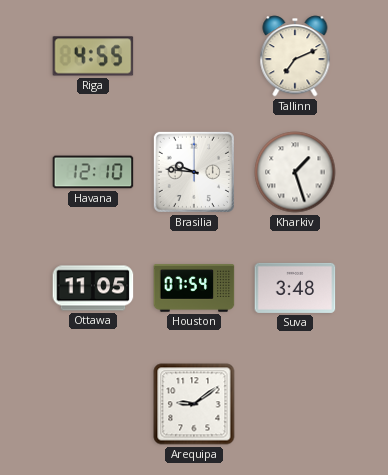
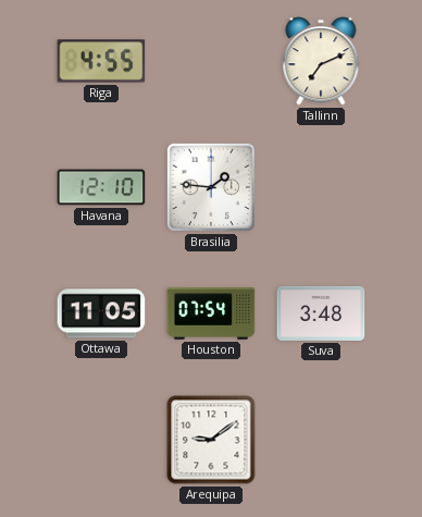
Brasilia: 9:46 -> 1:46
Kharkiv: 1:27 -> none
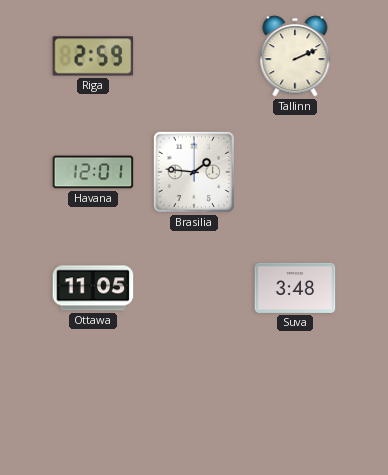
Riga: 4:55 -> 2:59
Tallinn: 7:11 -> 2:11
Havana: 12:10 -> 12:01
Houston: 07:54 -> none
Arequipa: 9:09 -> none
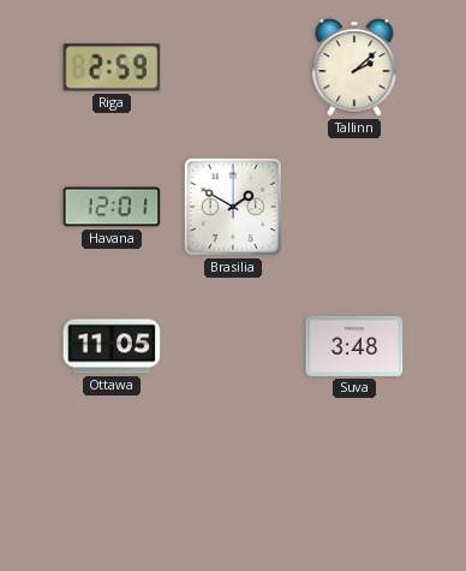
Tallinn: 2:11 -> 2:08
Brasilia: 1:46 -> 1:50
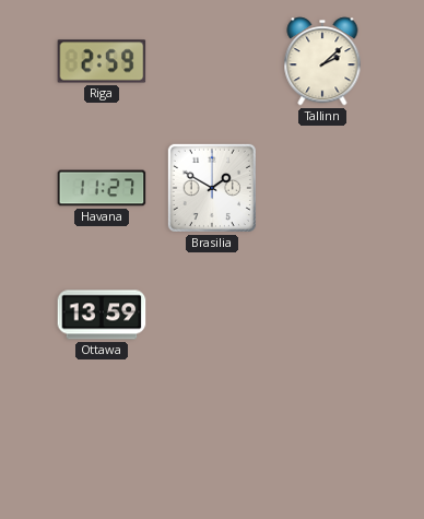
Havana: 12:01 -> 11:27
Ottawa: 11:05 -> 13:59
Suva: 3:48 -> none
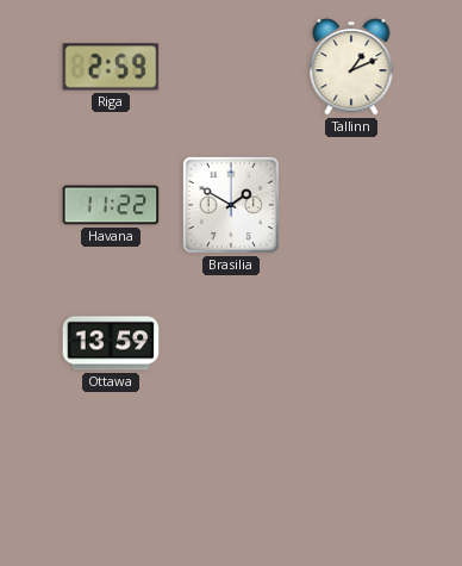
Tallinn: 2:08 -> 1:11
Havana: 11:27 -> 11:22
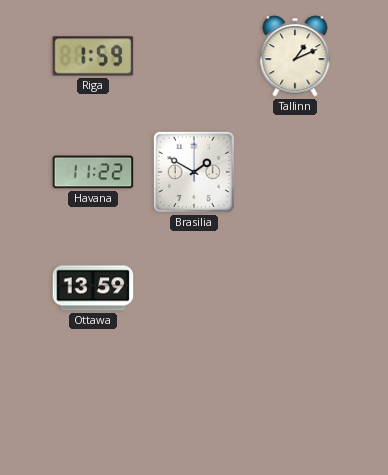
Riga: 2:59 -> 1:59
